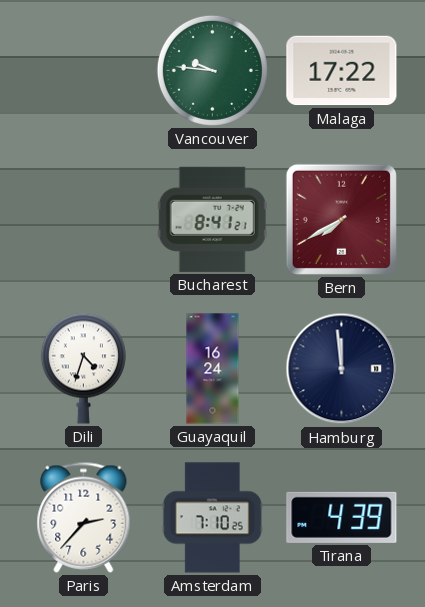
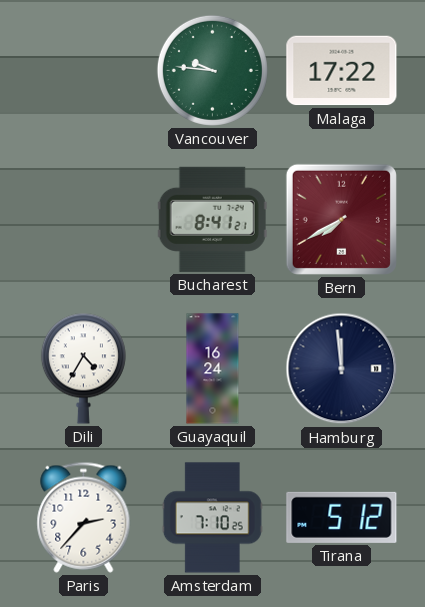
Dili: 4:33 -> 4:35
Tirana: 4:39 -> 5:12
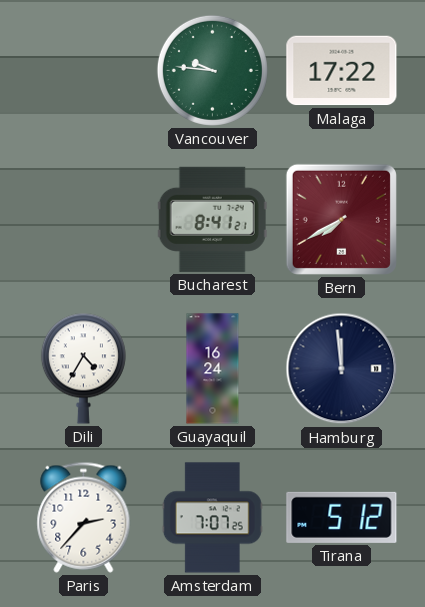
Amsterdam: 7:10 -> 7:07
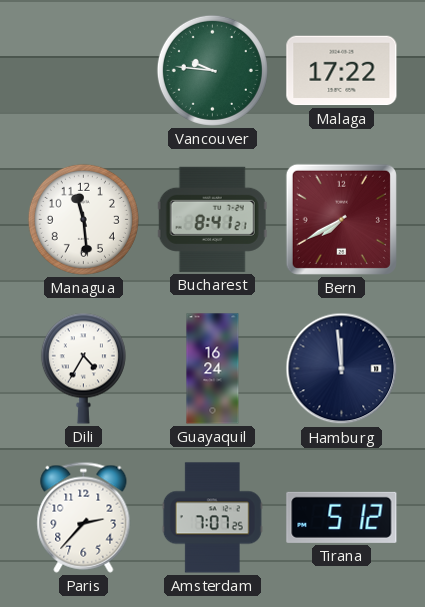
Managua: none -> 11:29
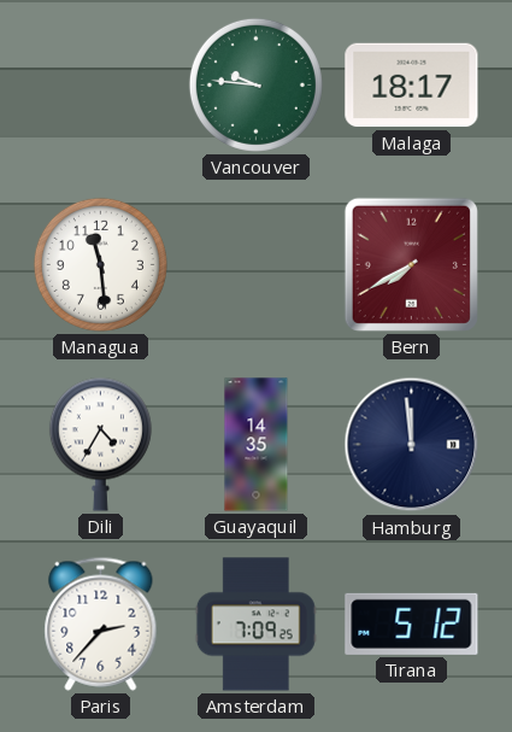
Malaga: 17:22 -> 18:17
Bucharest: 8:41 -> none
Guayaquil: 16:24 -> 14:35
Amsterdam: 7:07 -> 7:09
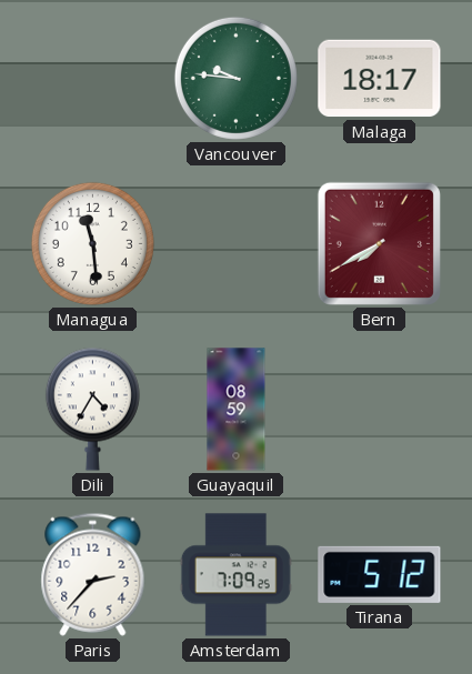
Guayaquil: 14:35 -> 08:59
Hamburg: 11:59 -> none
